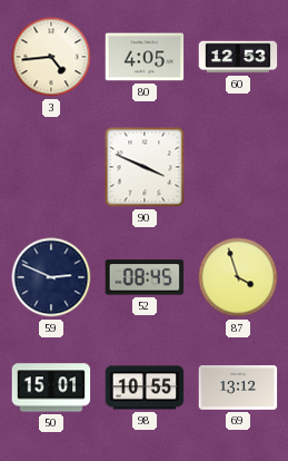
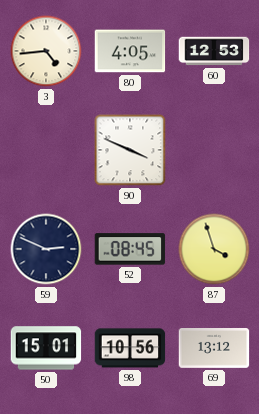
98: 10:55 -> 10:56
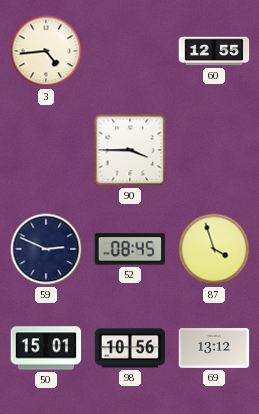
80: 4:05 -> none
60: 12:53 -> 12:55
90: 3:49 -> 3:45
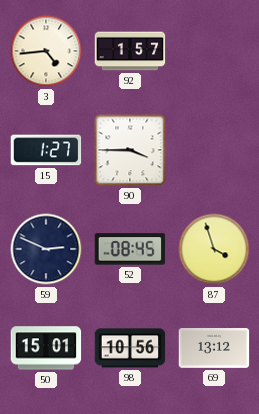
92: none -> 1:57
60: 12:55 -> none
15: none -> 1:27
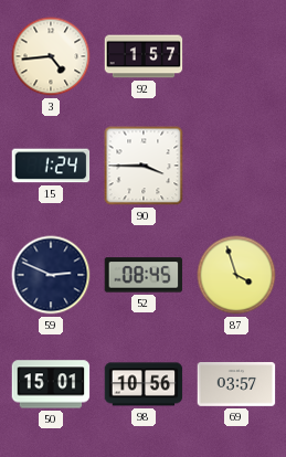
15: 1:27 -> 1:24
69: 13:12 -> 03:57
